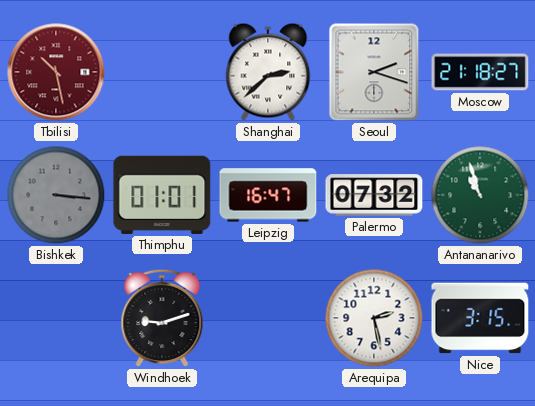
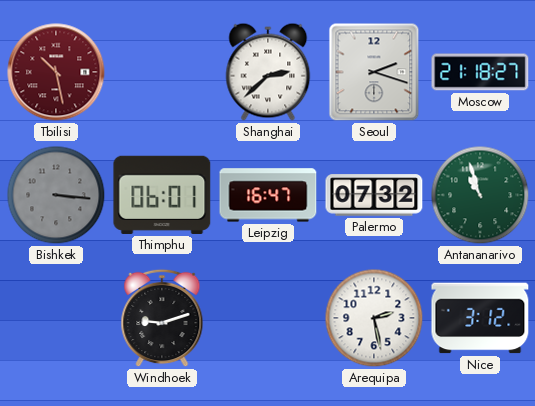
Thimphu: 01:01 -> 06:01
Nice: 3:15 -> 3:12
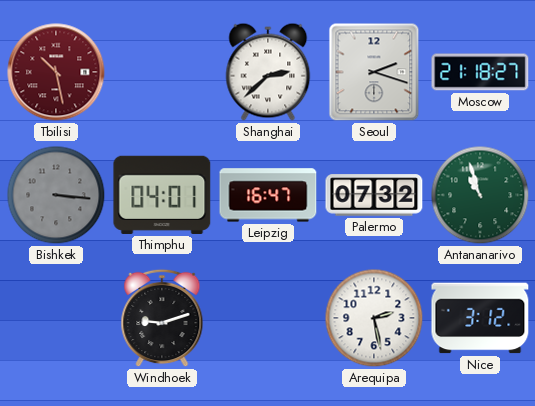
Thimphu: 06:01 -> 04:01
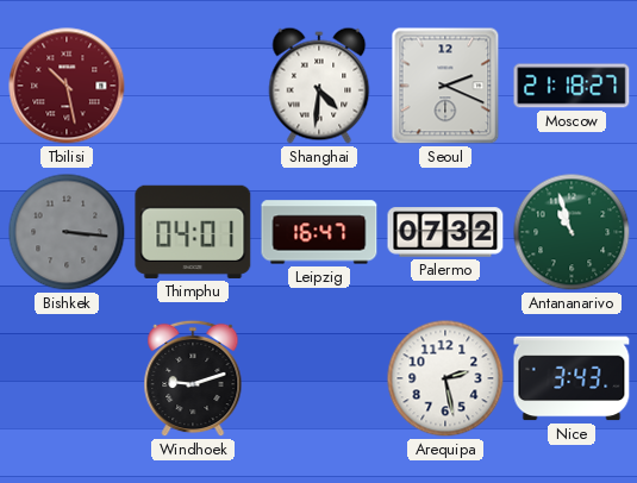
Shanghai: 2:38 -> 4:31
Seoul: 2:18 -> 2:19
Nice: 3:12 -> 3:43
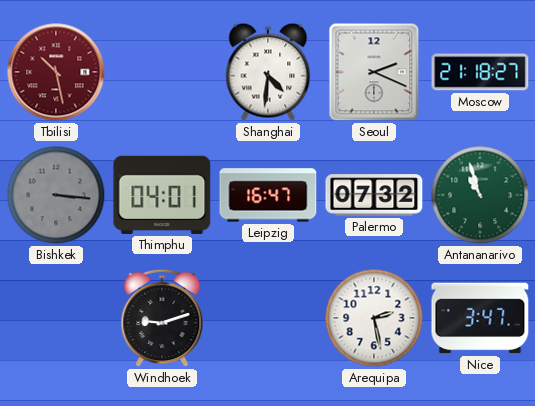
Nice: 3:43 -> 3:47
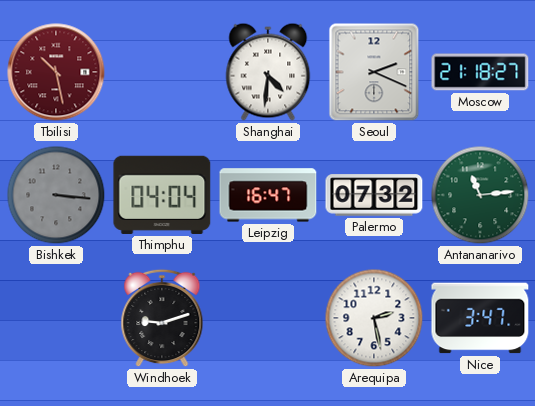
Thimphu: 04:01 -> 04:04
Antananarivo: 10:57 -> 11:14
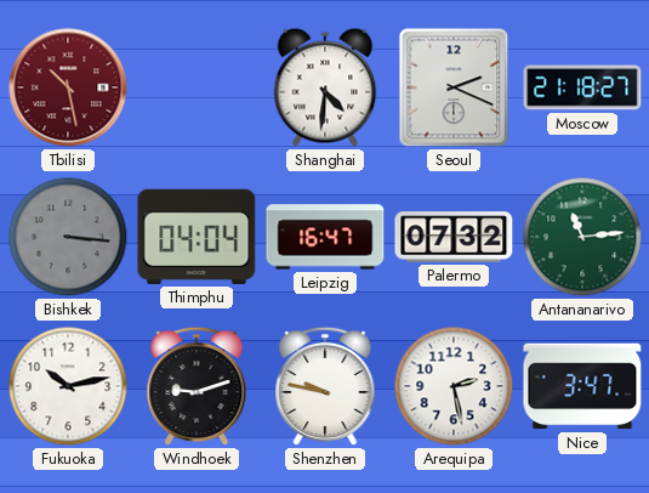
Fukuoka: none -> 10:13
Shenzhen: none -> 9:47
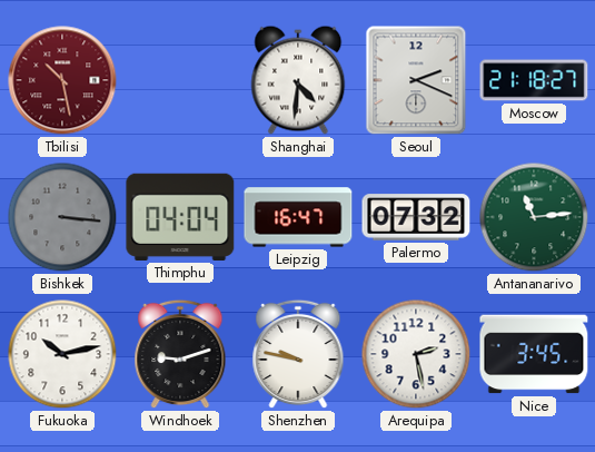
Nice: 3:47 -> 3:45
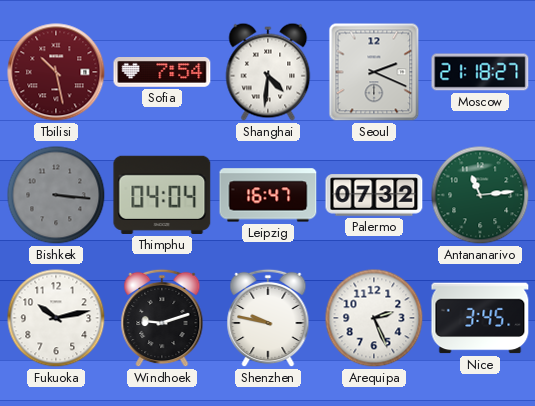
Sofia: none -> 7:54
Arequipa: 2:28 -> 2:26
